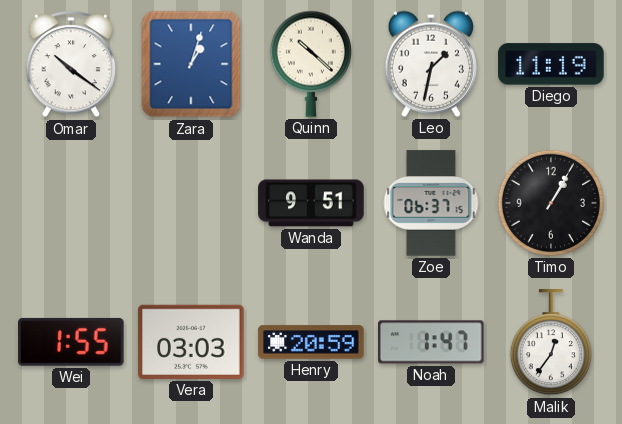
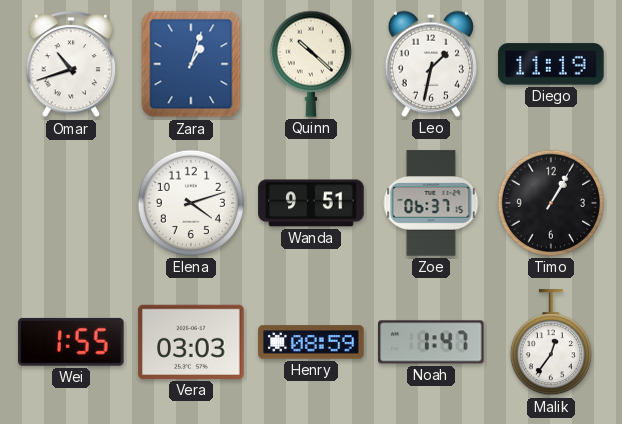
Omar: 10:21 -> 10:42
Elena: none -> 4:12
Henry: 20:59 -> 08:59
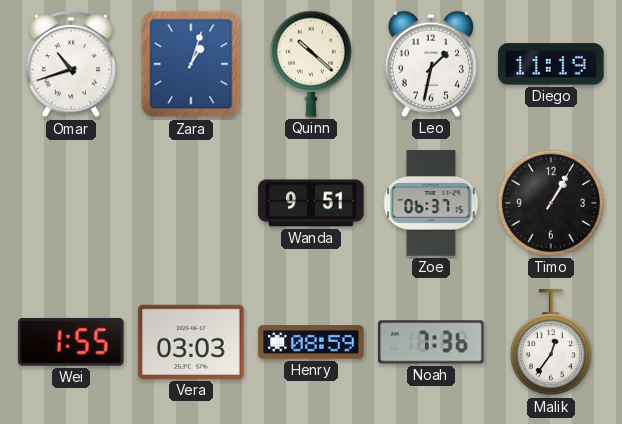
Elena: 4:12 -> none
Noah: 1:47 -> 7:36
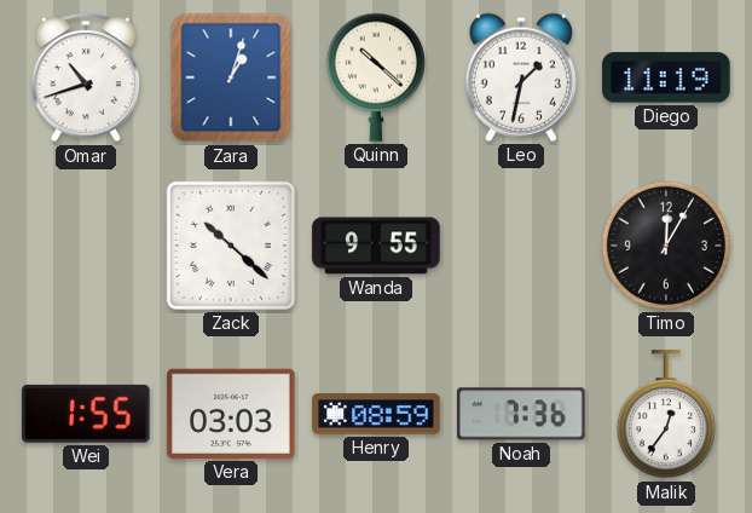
Zack: none -> 10:22
Wanda: 9:51 -> 9:55
Zoe: 06:37 -> none
Timo: 1:05 -> 12:05
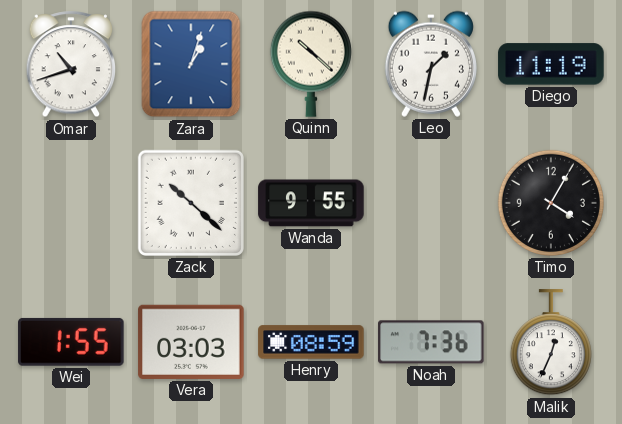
Timo: 12:05 -> 4:05
Malik: 12:36 -> 12:34
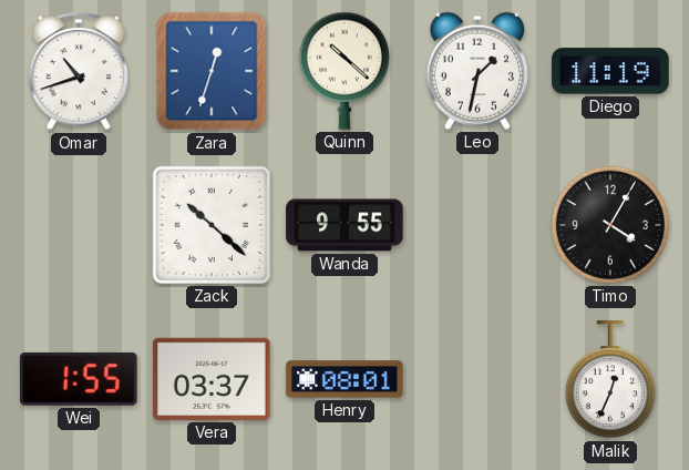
Zara: 1:03 -> 12:33
Vera: 03:03 -> 03:37
Henry: 08:59 -> 08:01
Noah: 7:36 -> none
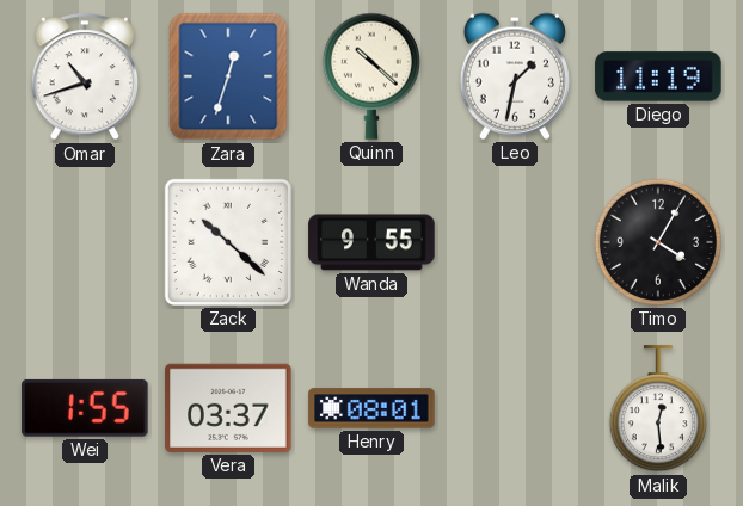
Malik: 12:34 -> 12:29
